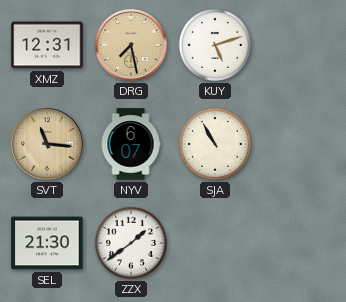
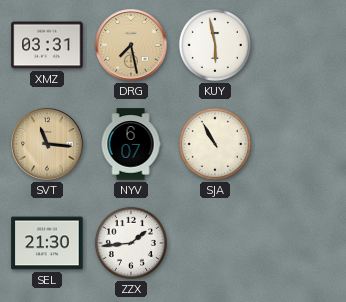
XMZ: 12:31 -> 03:31
KUY: 5:12 -> 5:58
ZZX: 1:39 -> 1:44
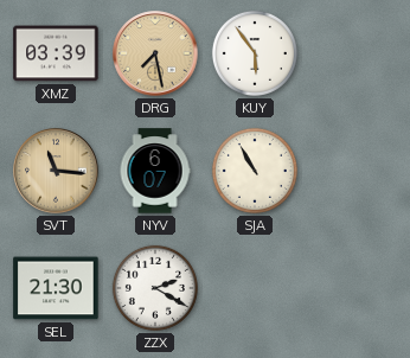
XMZ: 03:31 -> 03:39
KUY: 5:58 -> 5:54
ZZX: 1:44 -> 2:20
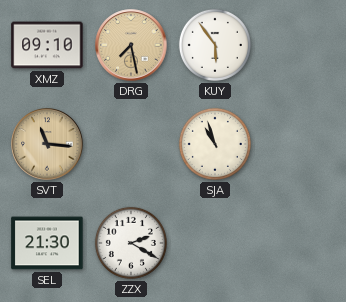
XMZ: 03:39 -> 09:10
NYV: 6:07 -> none
SJA: 10:55 -> 10:57
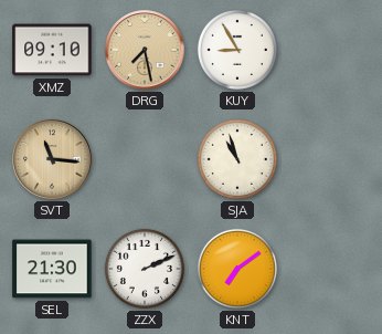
KUY: 5:54 -> 8:55
ZZX: 2:20 -> 2:11
KNT: none -> 7:09
